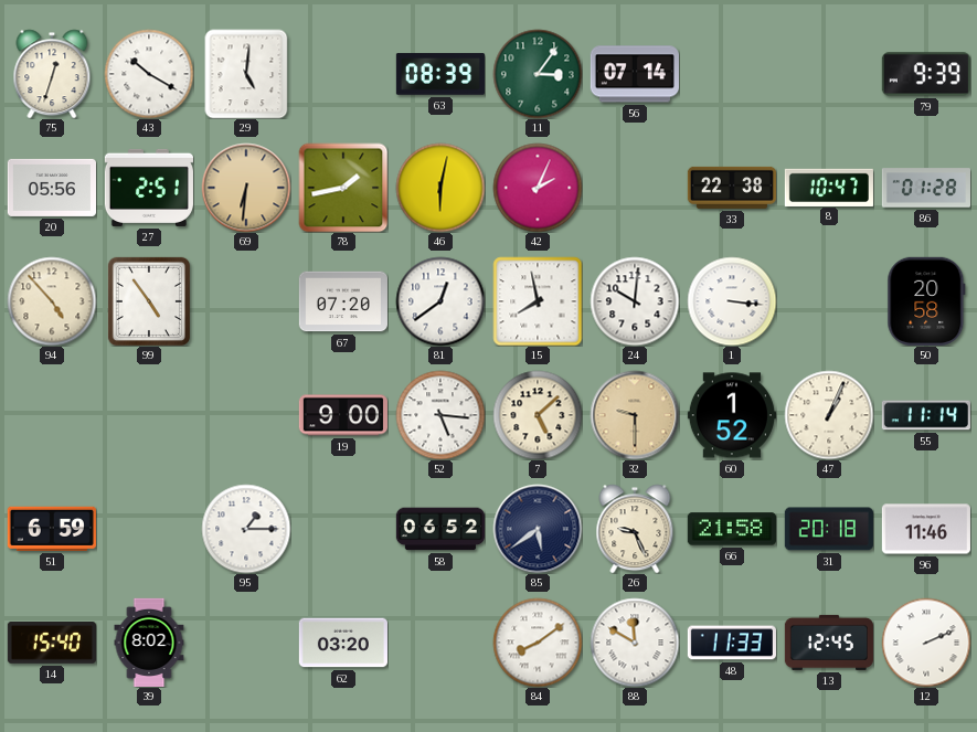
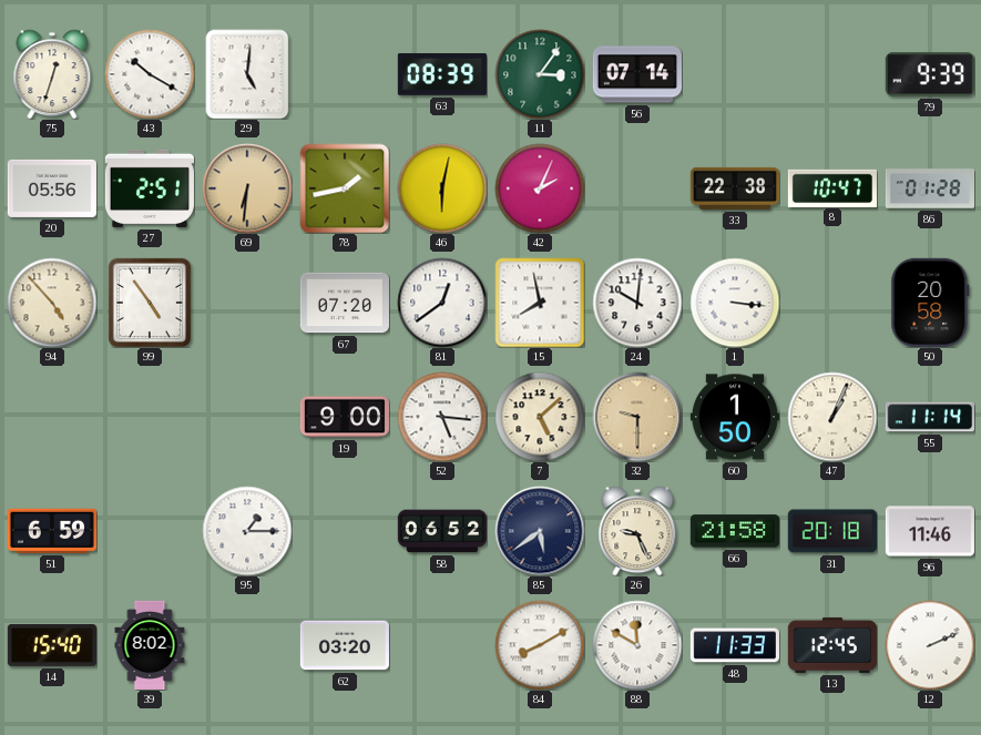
60: 1:52 -> 1:50
84: 8:09 -> 8:10
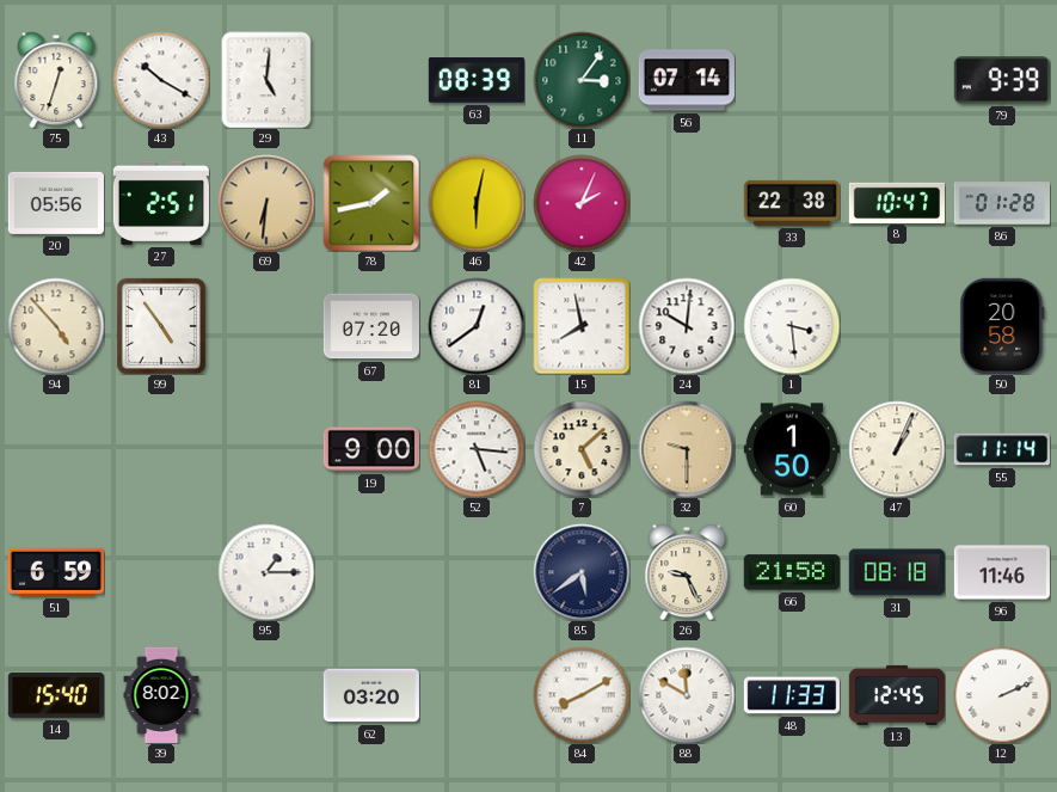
1: 3:16 -> 3:29
58: 06:52 -> none
31: 20:18 -> 08:18
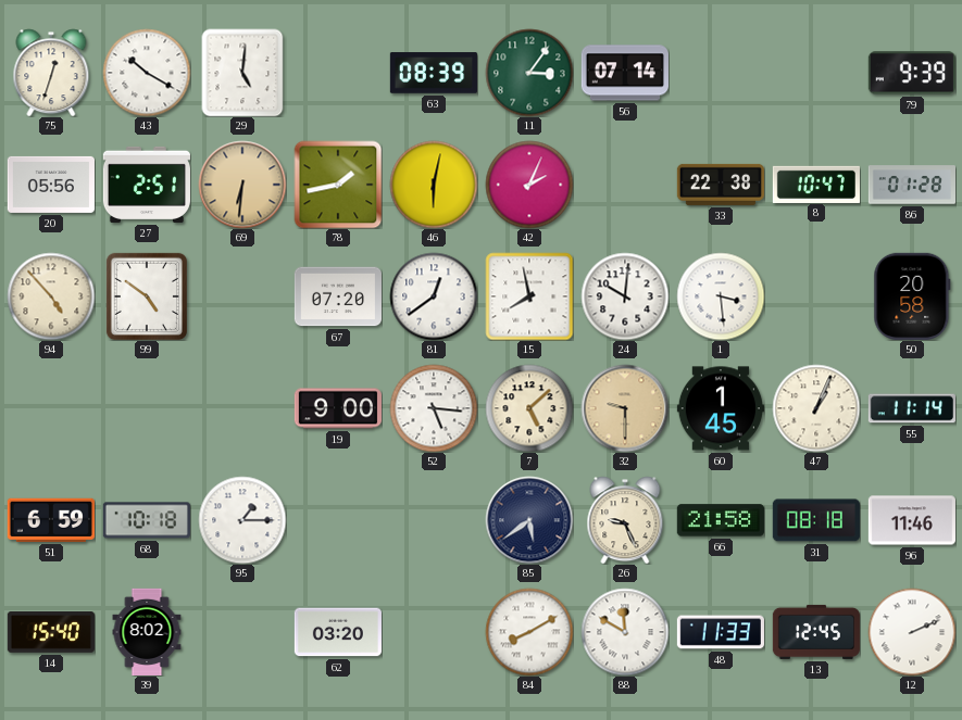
99: 4:54 -> 4:51
60: 1:50 -> 1:45
68: none -> 10:18
